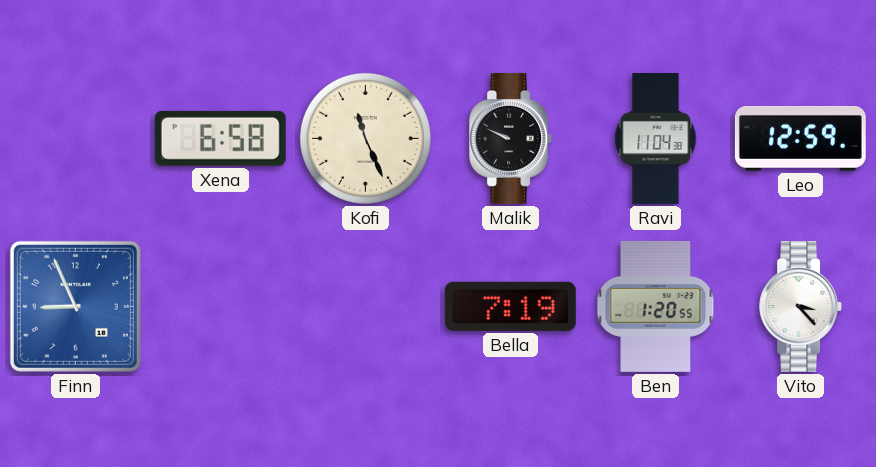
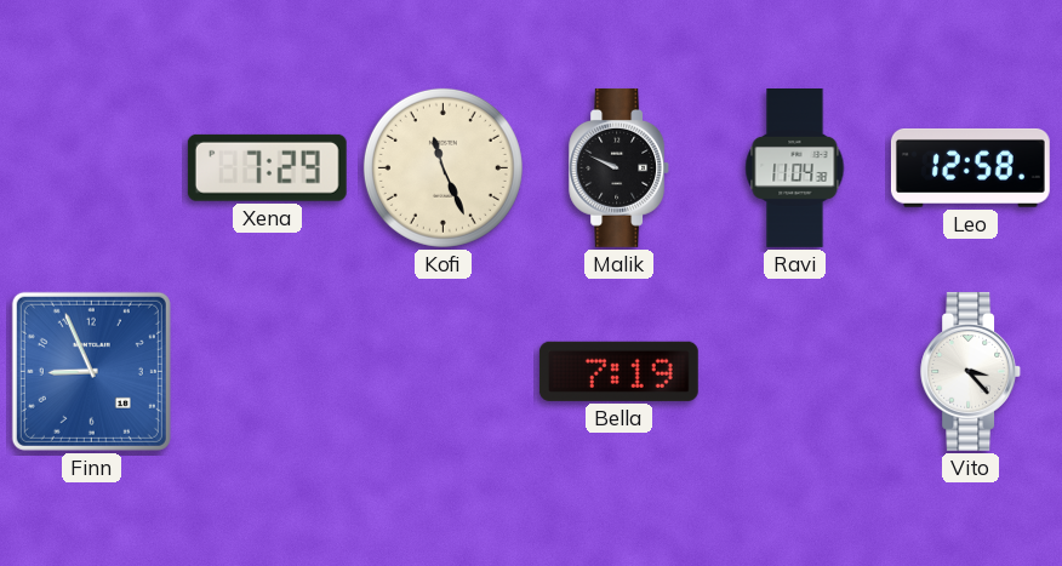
Xena: 6:58 -> 7:29
Leo: 12:59 -> 12:58
Ben: 1:20 -> none
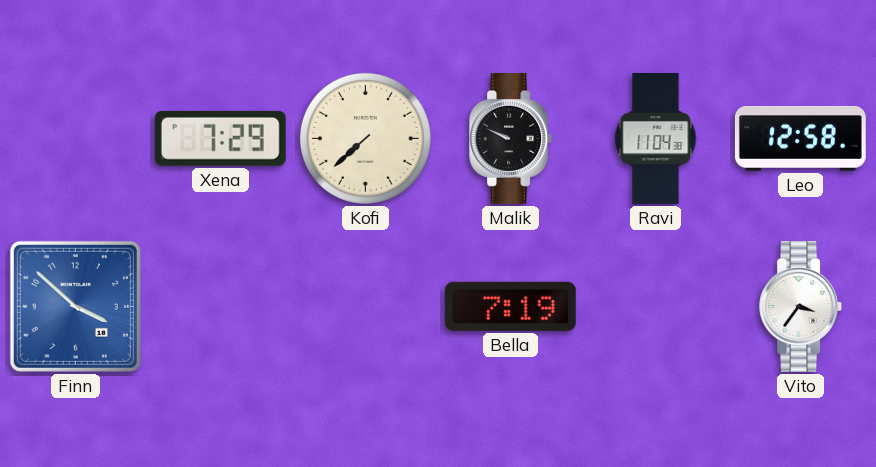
Kofi: 11:26 -> 7:38
Finn: 8:56 -> 3:52
Vito: 3:23 -> 3:36
